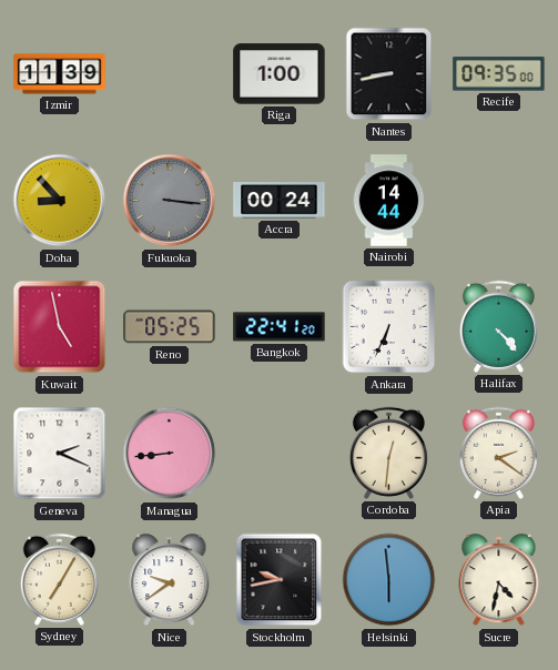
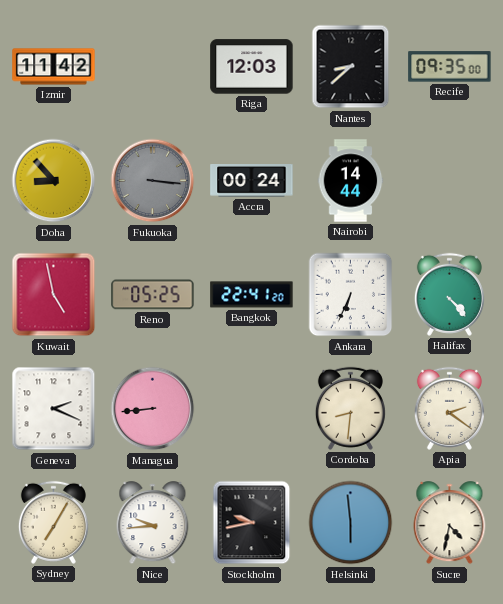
Izmir: 11:39 -> 11:42
Riga: 1:00 -> 12:03
Nantes: 8:43 -> 8:38
Cordoba: 12:31 -> 8:31
Nice: 9:39 -> 9:44
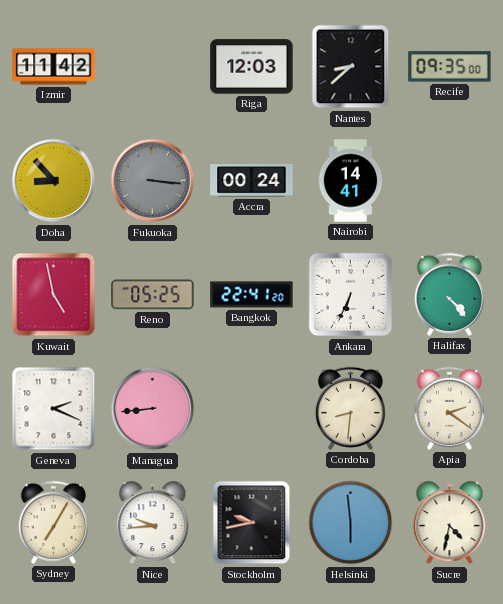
Nairobi: 14:44 -> 14:41
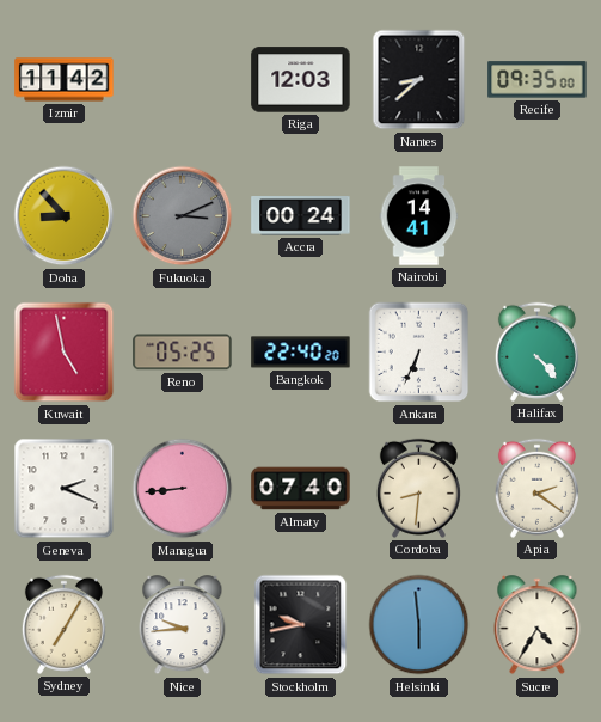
Fukuoka: 3:16 -> 3:11
Bangkok: 22:41 -> 22:40
Almaty: none -> 07:40
Sucre: 4:32 -> 4:35
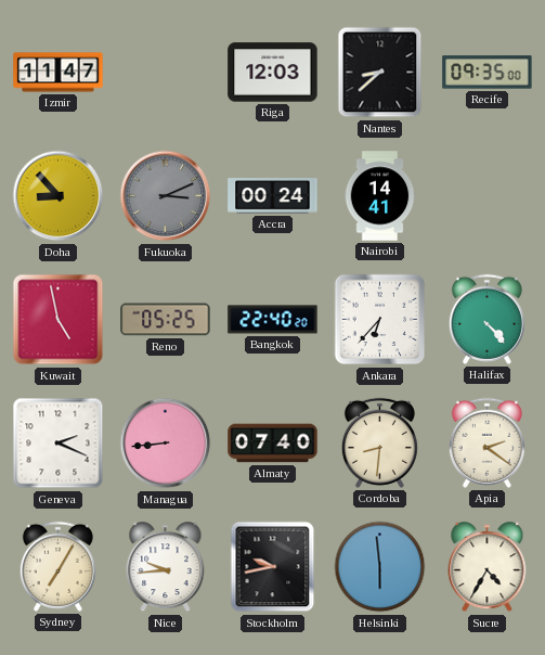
Izmir: 11:42 -> 11:47
Ankara: 6:34 -> 6:37
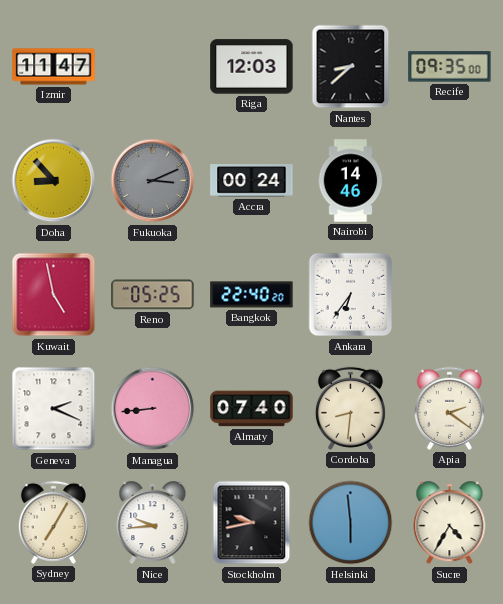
Nairobi: 14:41 -> 14:46
Ankara: 6:37 -> 6:36
Halifax: 4:23 -> none
